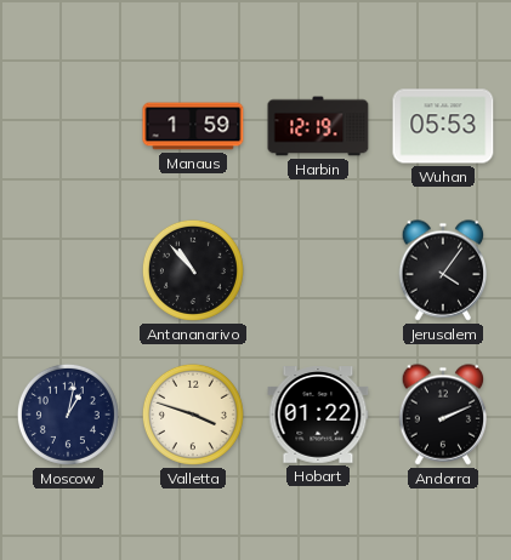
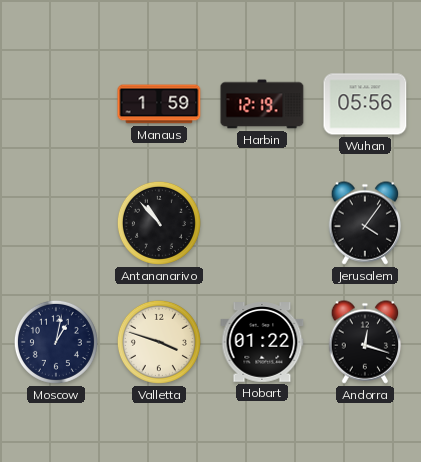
Wuhan: 05:53 -> 05:56
Andorra: 2:11 -> 12:18
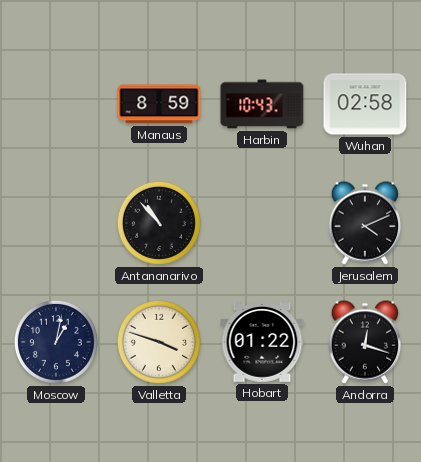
Manaus: 1:59 -> 8:59
Harbin: 12:19 -> 10:43
Wuhan: 05:56 -> 02:58
Jerusalem: 4:06 -> 4:11
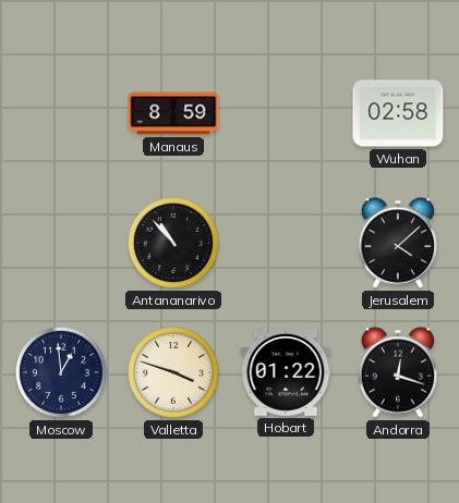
Harbin: 10:43 -> none
Jerusalem: 4:11 -> 4:08
Moscow: 1:02 -> 12:59
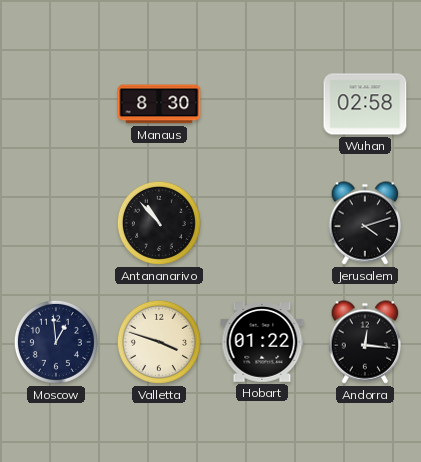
Manaus: 8:59 -> 8:30
Jerusalem: 4:08 -> 4:12
Andorra: 12:18 -> 12:16
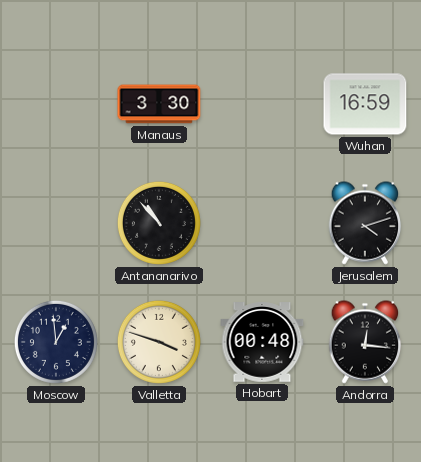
Manaus: 8:30 -> 3:30
Wuhan: 02:58 -> 16:59
Hobart: 01:22 -> 00:48
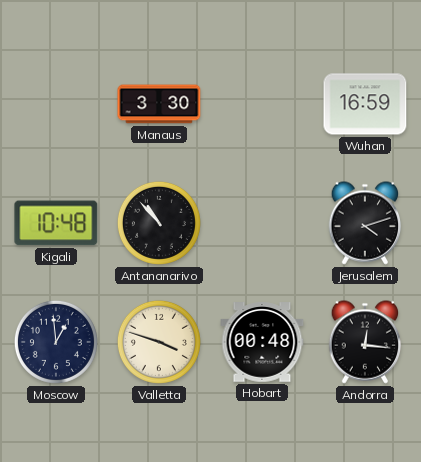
Kigali: none -> 10:48
